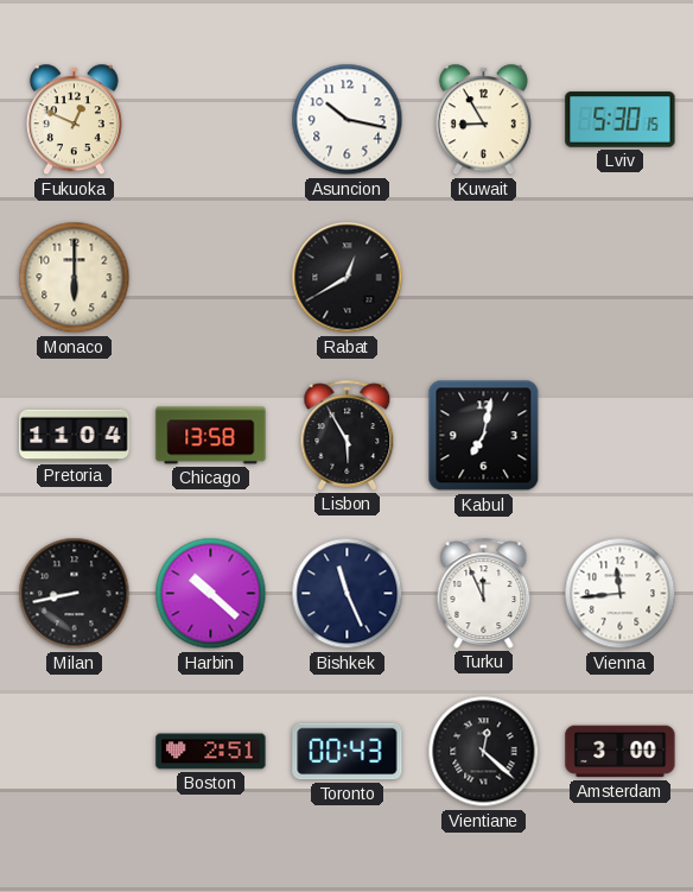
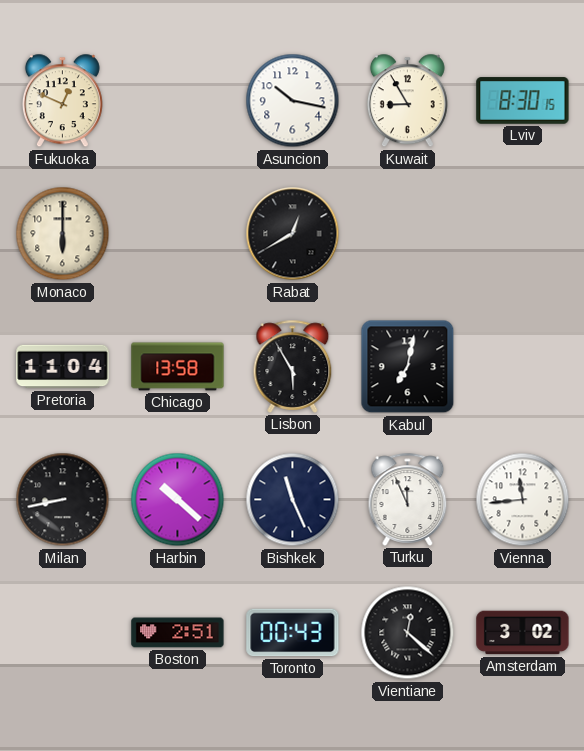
Lviv: 5:30 -> 8:30
Amsterdam: 3:00 -> 3:02
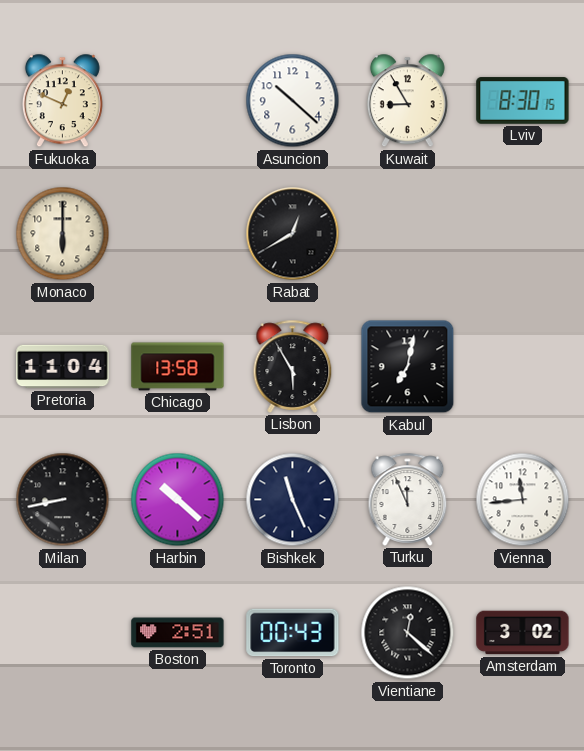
Asuncion: 10:17 -> 10:22
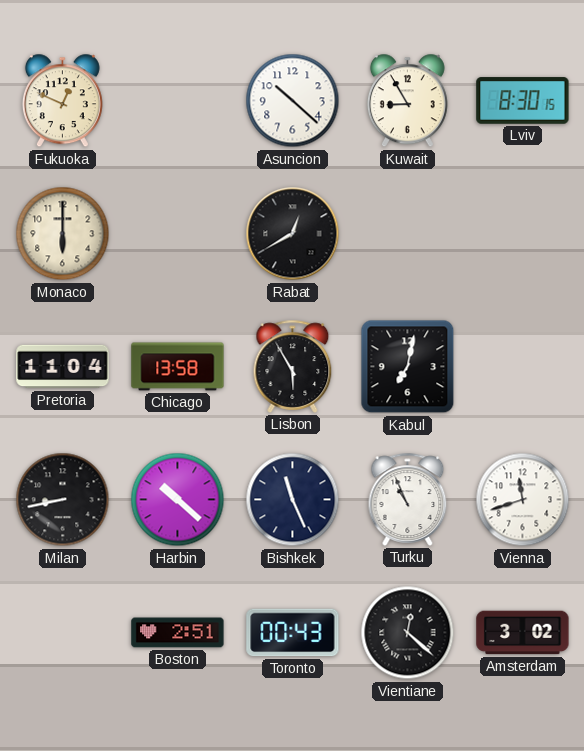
Turku: 11:56 -> 10:56
Vienna: 11:44 -> 11:42
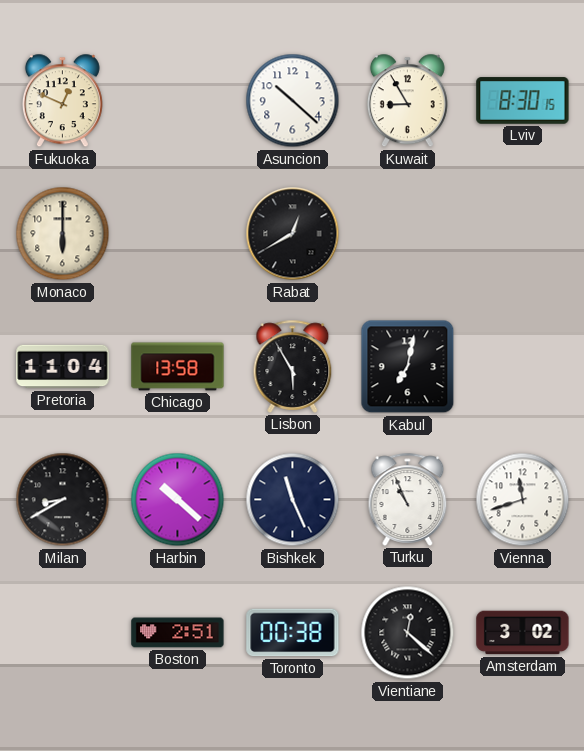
Milan: 8:43 -> 8:40
Toronto: 00:43 -> 00:38
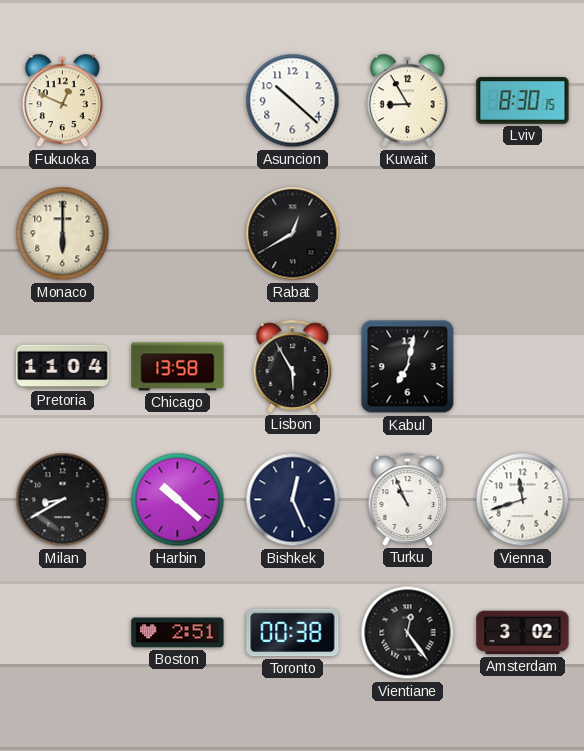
Bishkek: 11:26 -> 12:26
Vientiane: 12:22 -> 12:24
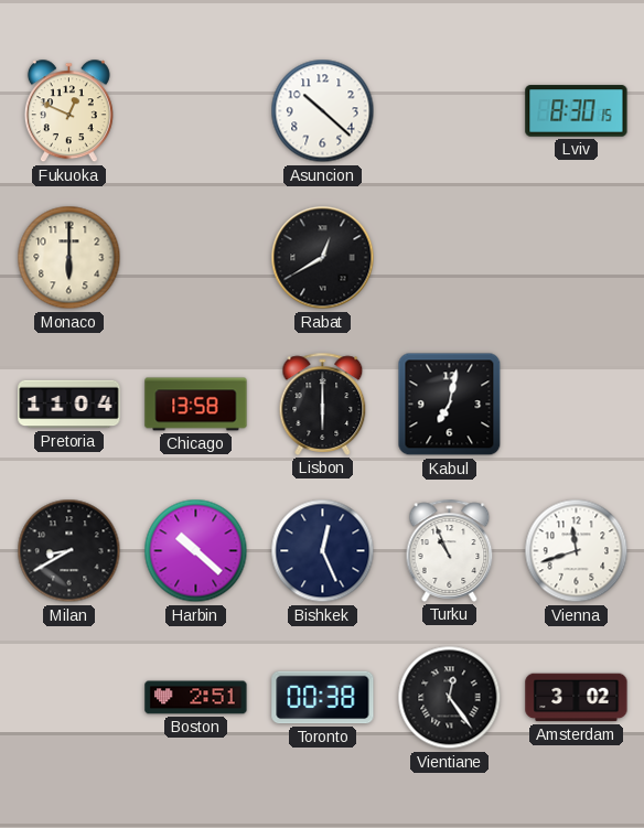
Kuwait: 8:55 -> none
Lisbon: 5:55 -> 6:00
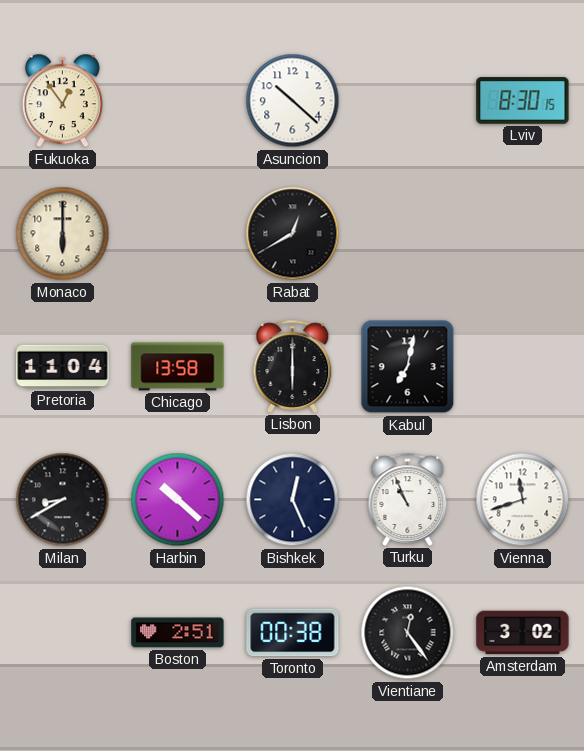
Fukuoka: 12:49 -> 12:54
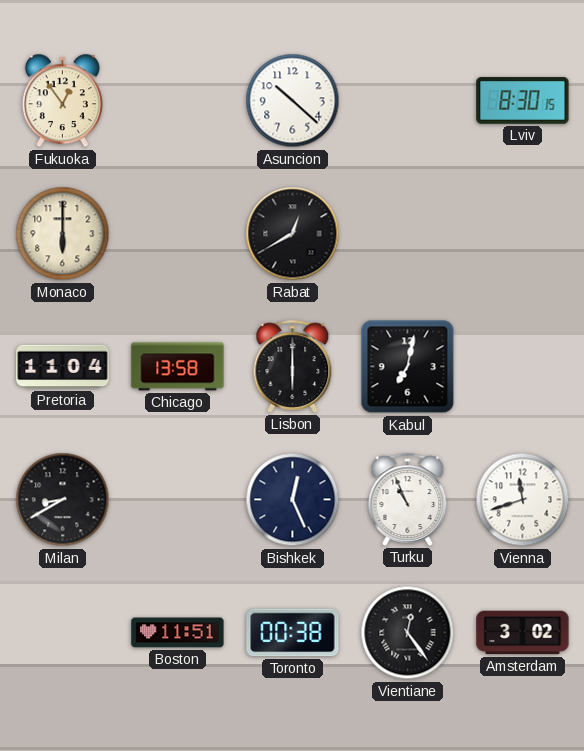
Harbin: 10:22 -> none
Boston: 2:51 -> 11:51
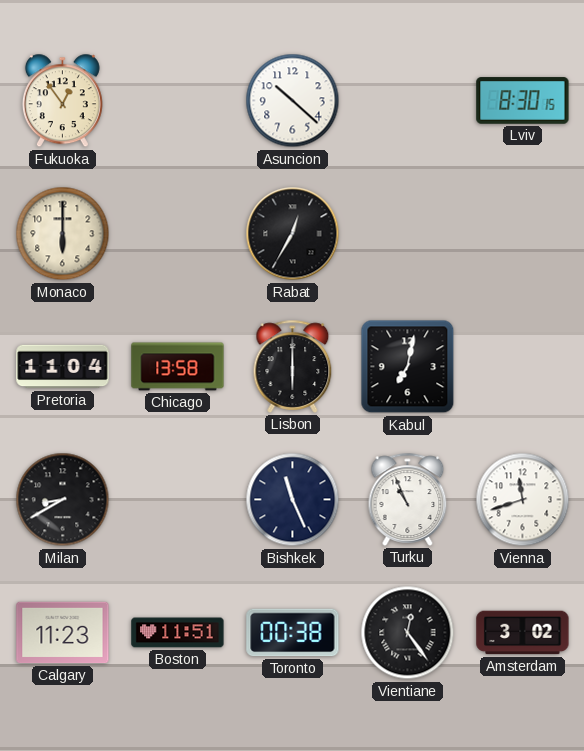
Rabat: 12:40 -> 12:35
Bishkek: 12:26 -> 11:26
Calgary: none -> 11:23
